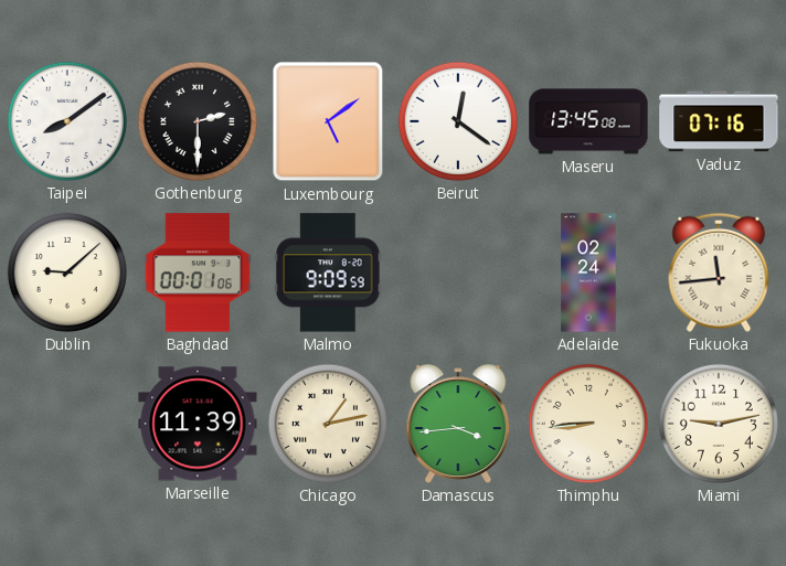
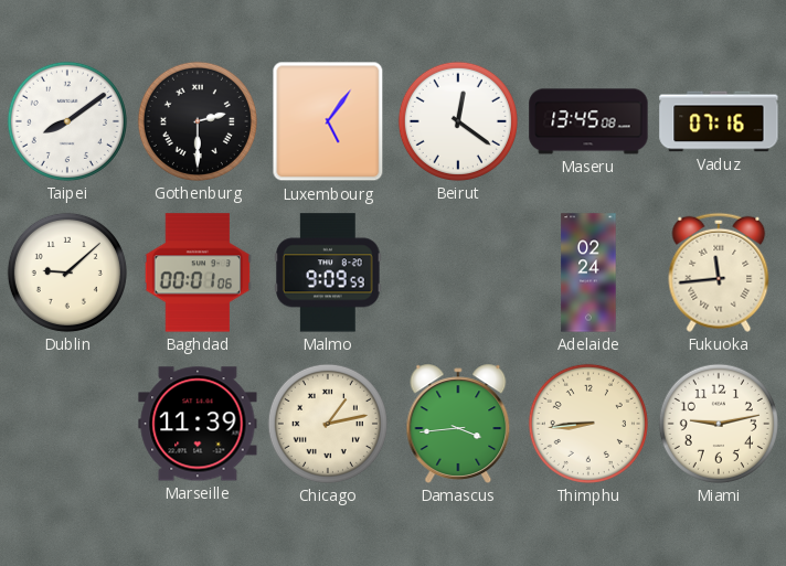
Luxembourg: 5:09 -> 5:06
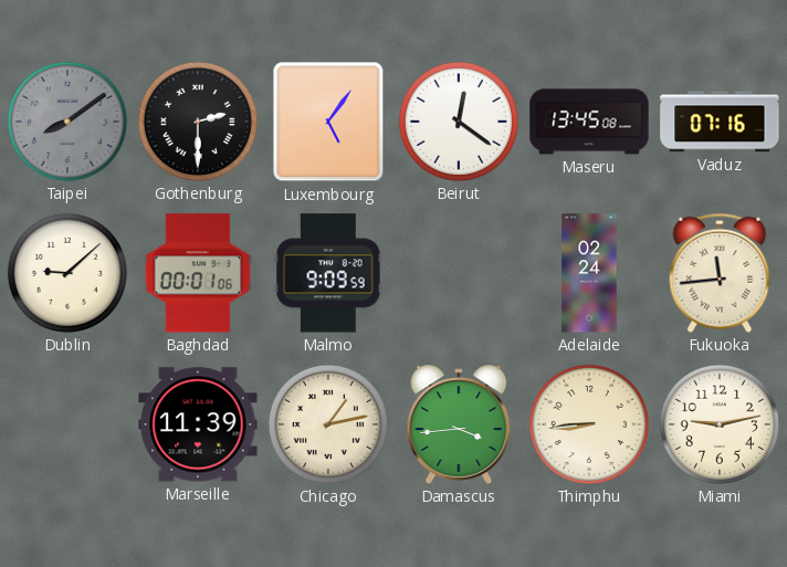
Taipei dial: white -> grey
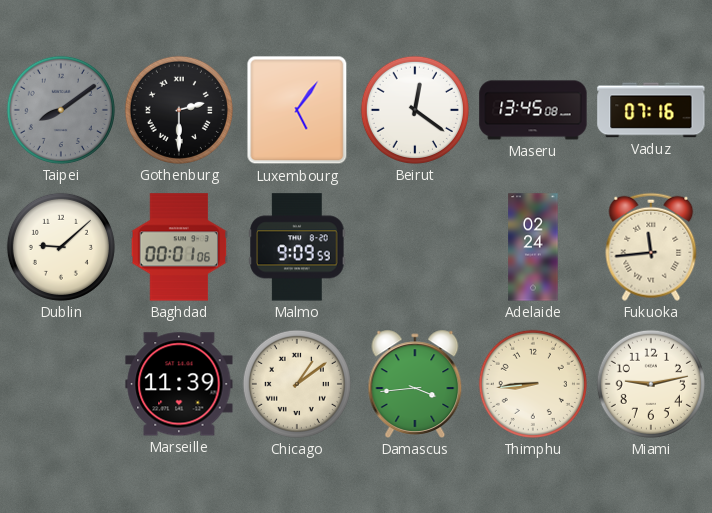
Chicago: 1:13 -> 1:09
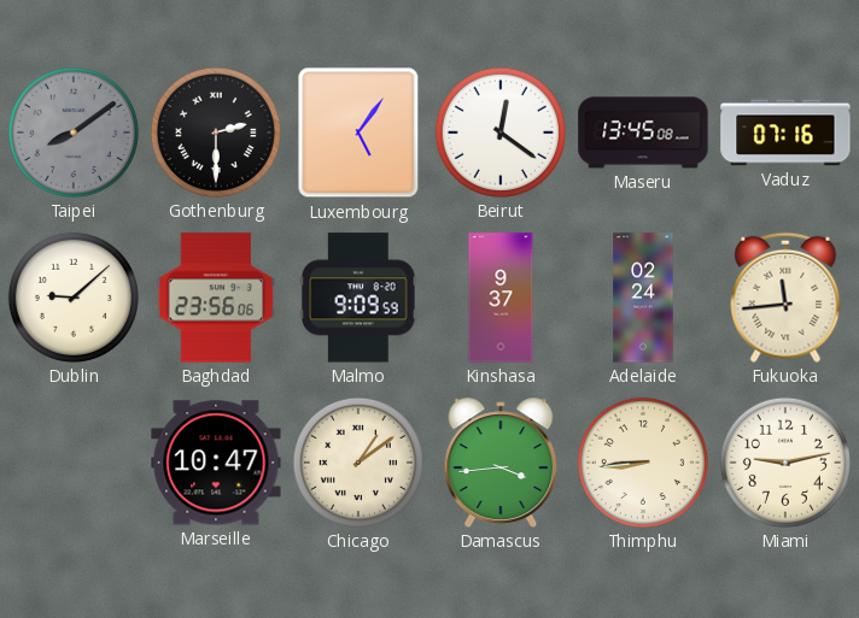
Baghdad: 00:01 -> 23:56
Kinshasa: none -> 9:37
Marseille: 11:39 -> 10:47
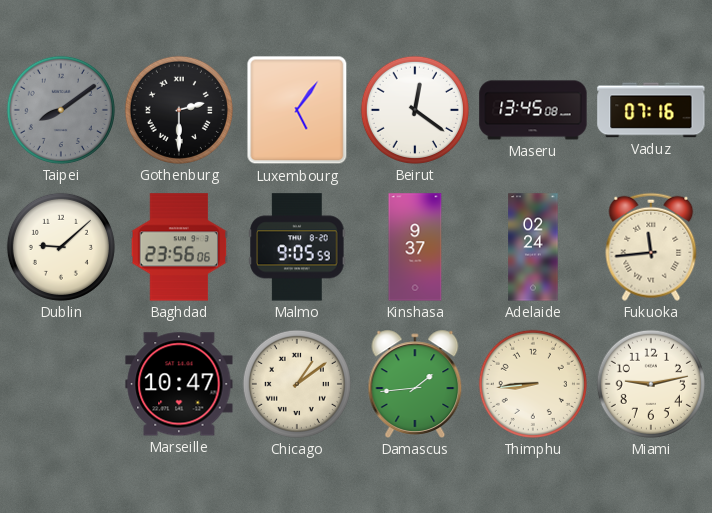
Malmo: 9:09 -> 9:05
Damascus: 3:44 -> 1:44
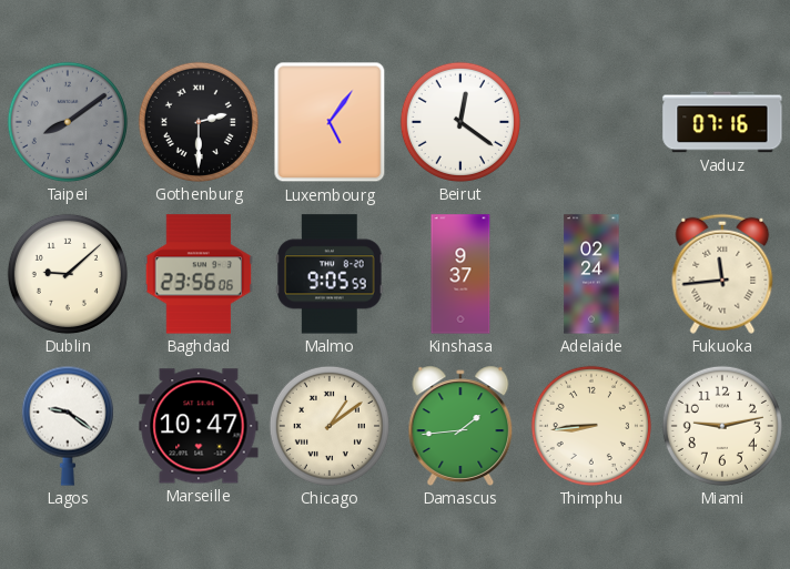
Maseru: 13:45 -> none
Lagos: none -> 9:21
